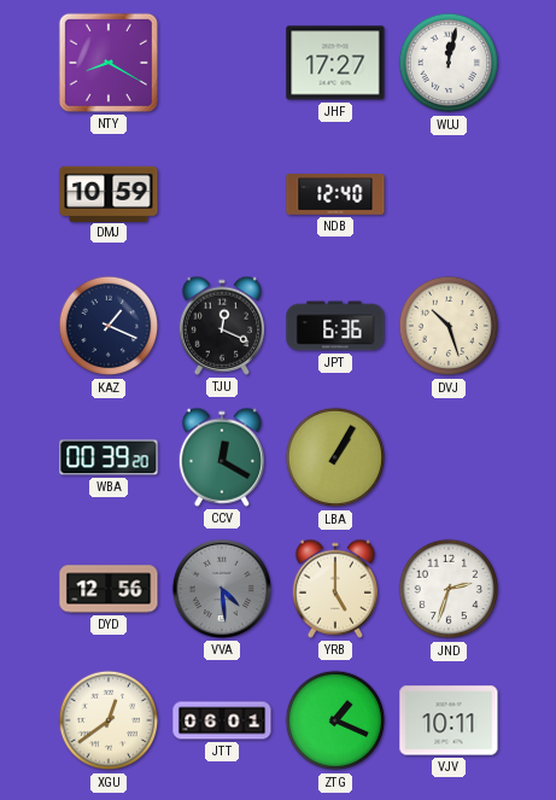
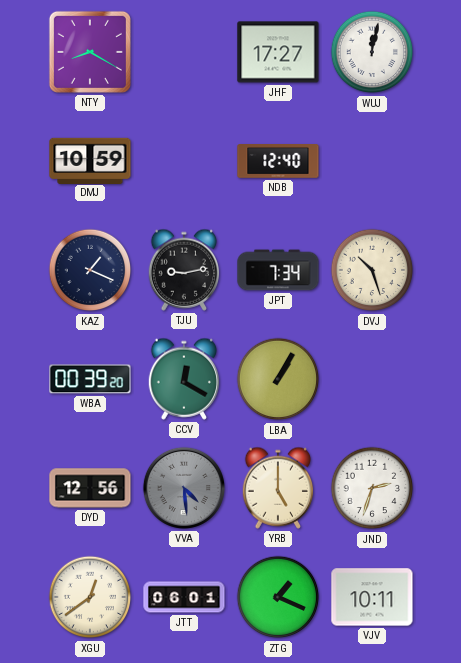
TJU: 12:19 -> 9:13
JPT: 6:36 -> 7:34
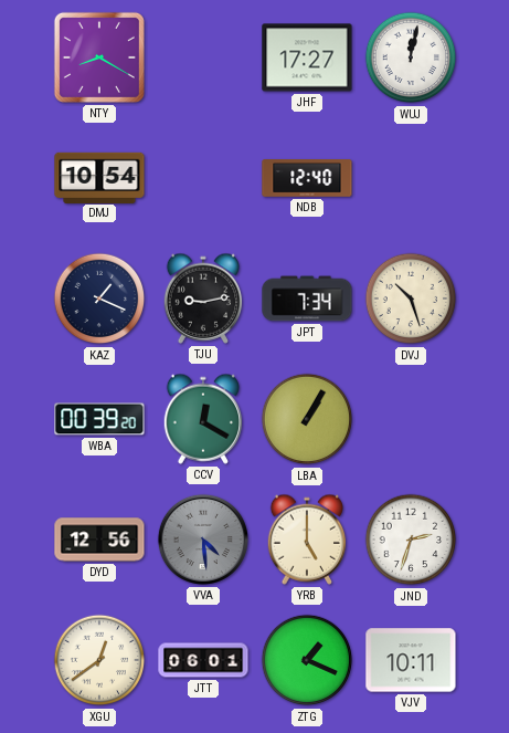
DMJ: 10:59 -> 10:54
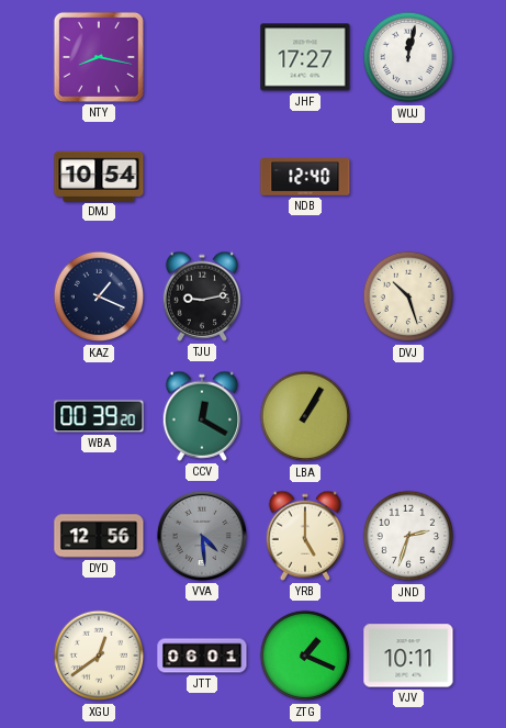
NTY: 8:20 -> 8:17
JPT: 7:34 -> none
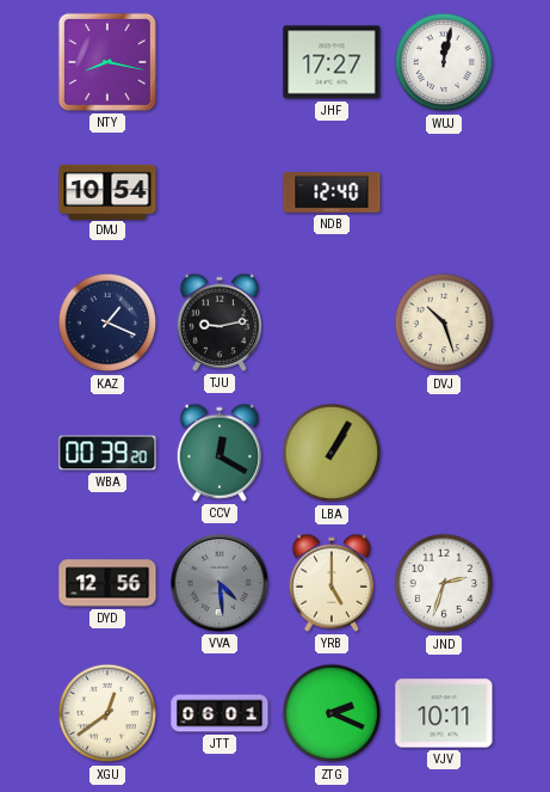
ZTG: 1:19 -> 2:19
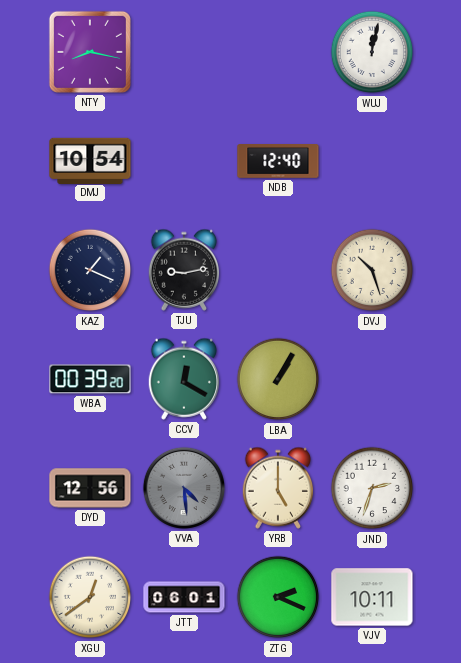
JHF: 17:27 -> none
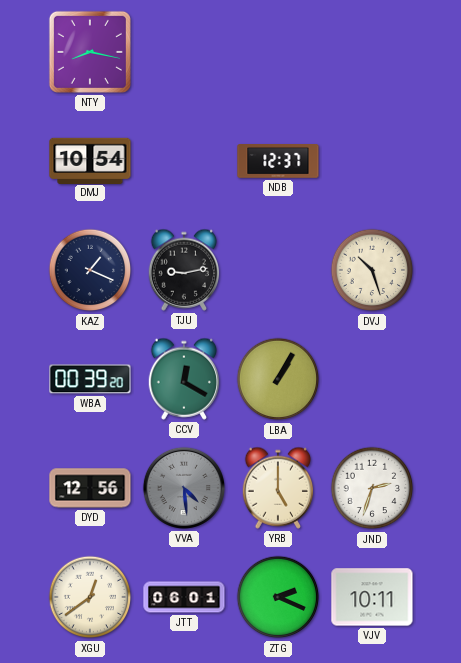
WUJ: 12:02 -> none
NDB: 12:40 -> 12:37
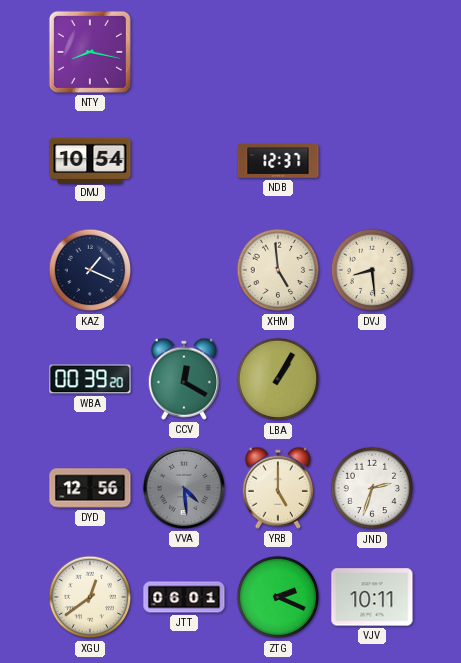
TJU: 9:13 -> none
XHM: none -> 4:59
DVJ: 10:27 -> 8:29
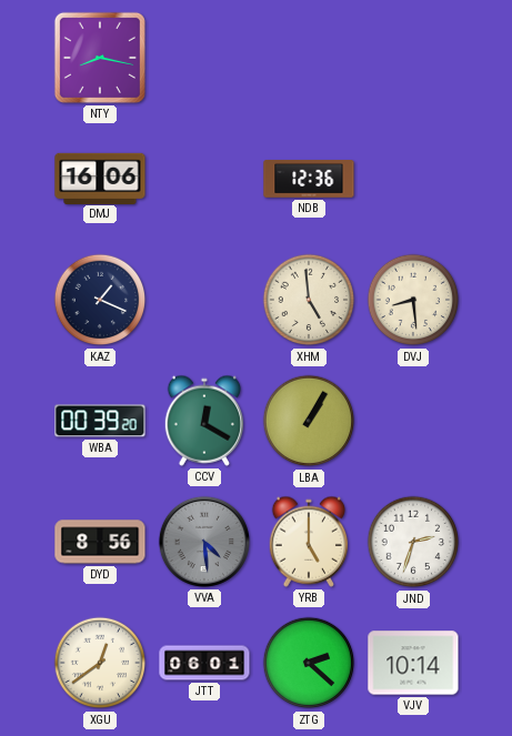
DMJ: 10:54 -> 16:06
NDB: 12:37 -> 12:36
DYD: 12:56 -> 8:56
ZTG: 2:19 -> 2:22
VJV: 10:11 -> 10:14
